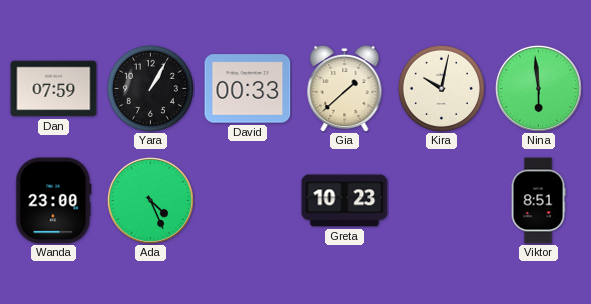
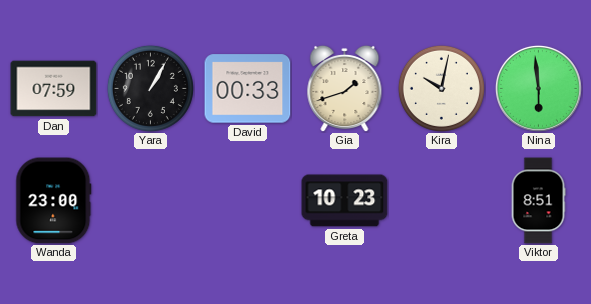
Gia: 1:38 -> 1:42
Ada: 4:26 -> none
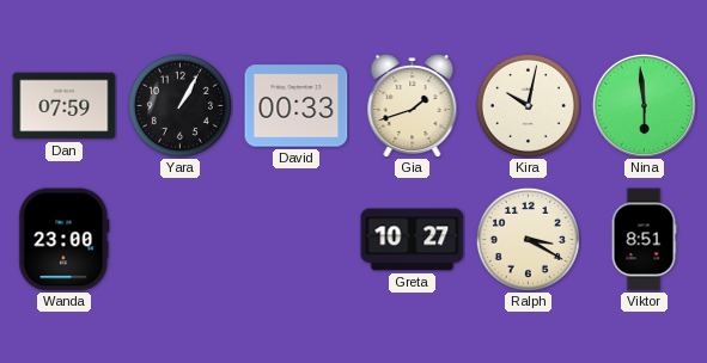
Greta: 10:23 -> 10:27
Ralph: none -> 3:20
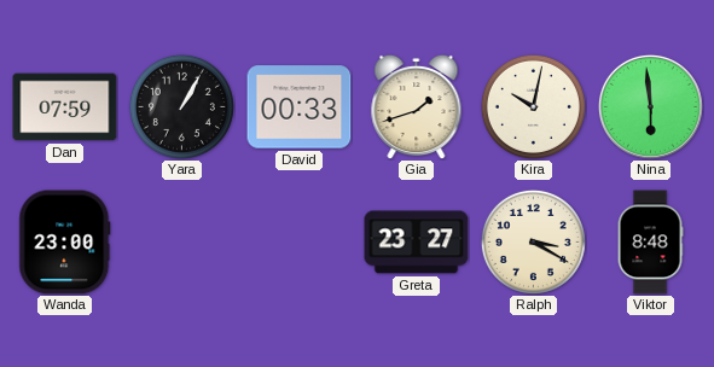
Greta: 10:27 -> 23:27
Viktor: 8:51 -> 8:48
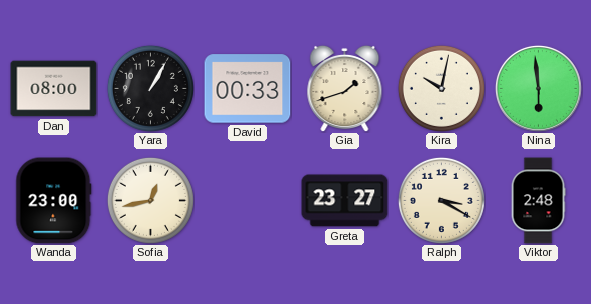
Dan: 07:59 -> 08:00
Sofia: none -> 12:43
Viktor: 8:48 -> 2:48
